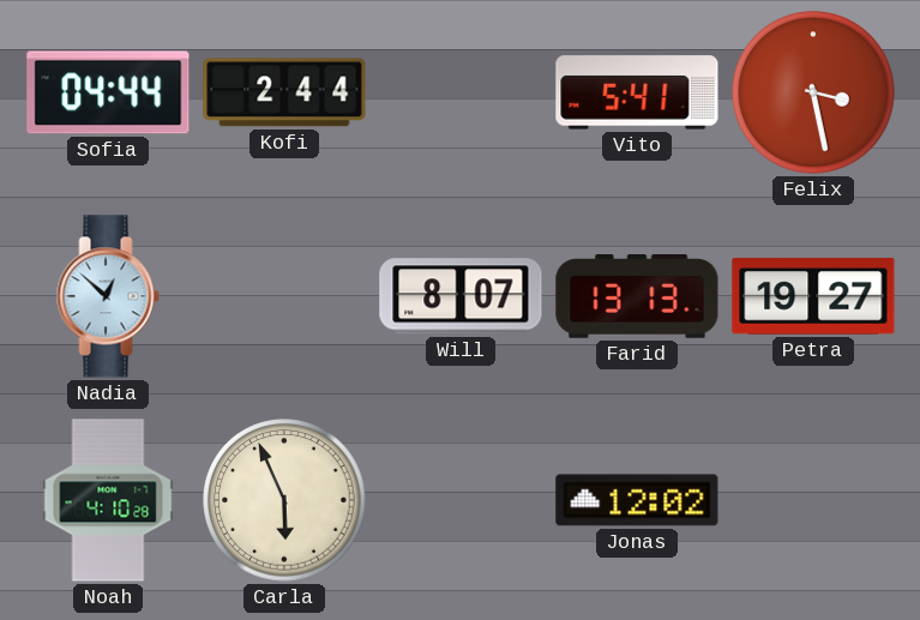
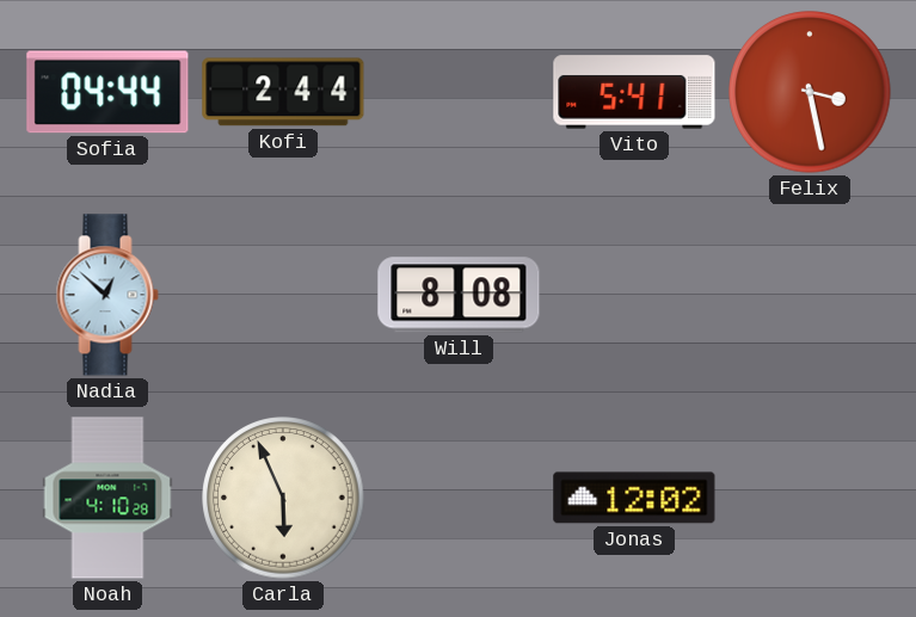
Will: 8:07 -> 8:08
Farid: 13:13 -> none
Petra: 19:27 -> none
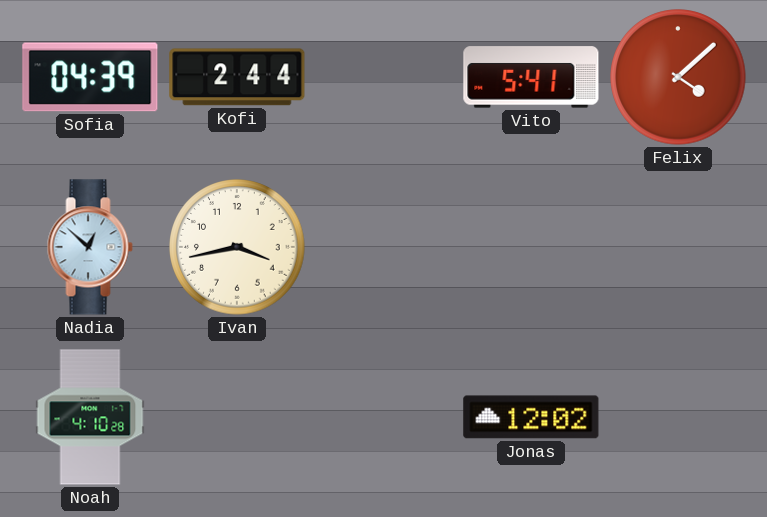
Sofia: 04:44 -> 04:39
Felix: 3:28 -> 4:08
Ivan: none -> 3:43
Will: 8:08 -> none
Carla: 5:56 -> none
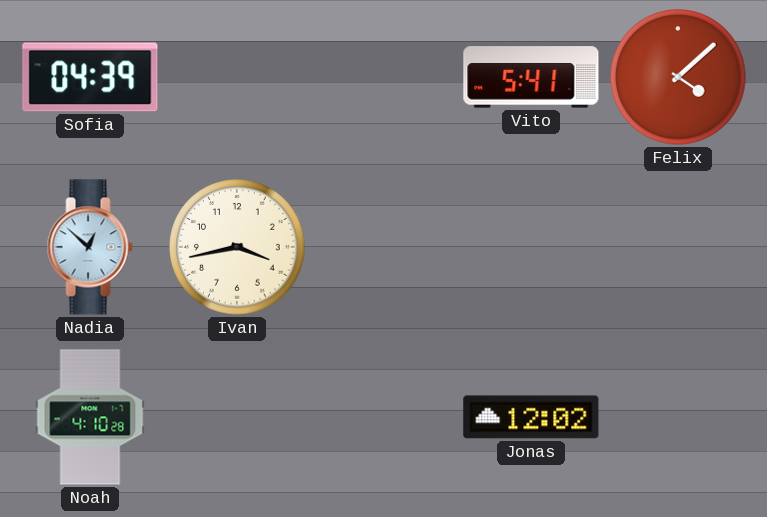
Kofi: 2:44 -> none
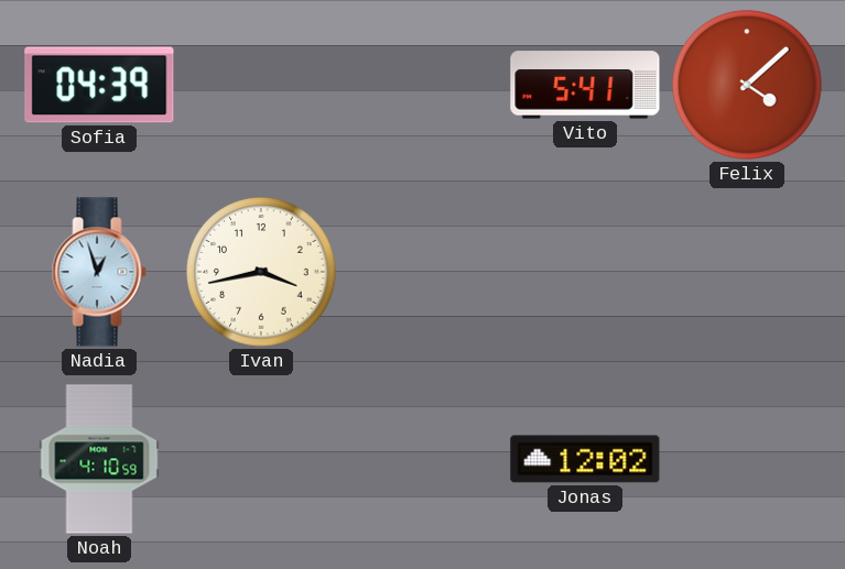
Nadia: 12:52 -> 12:57
Noah: 4:10:28 -> 4:10:59
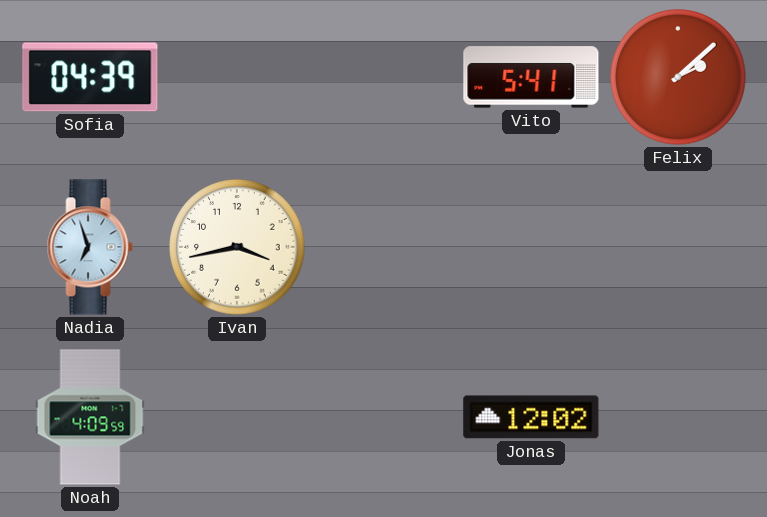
Felix: 4:08 -> 2:08
Nadia: 12:57 -> 6:57
Noah: 4:10 -> 4:09
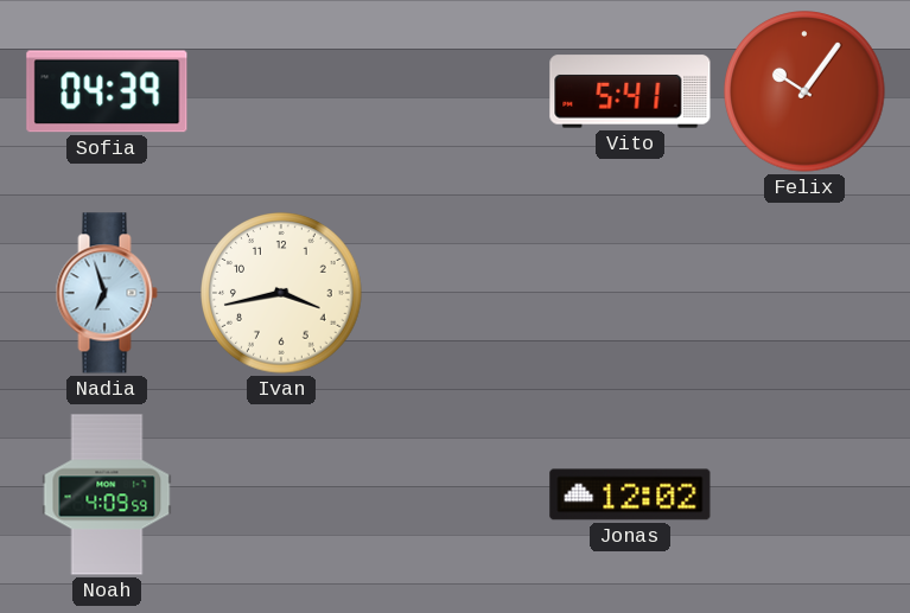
Felix: 2:08 -> 10:06
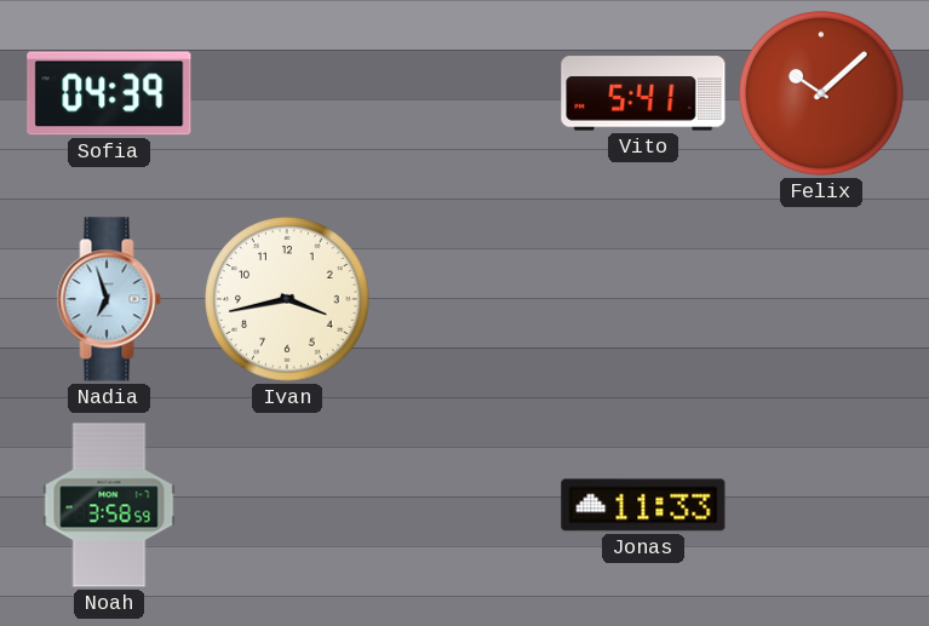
Felix: 10:06 -> 10:08
Noah: 4:09 -> 3:58
Jonas: 12:02 -> 11:33
